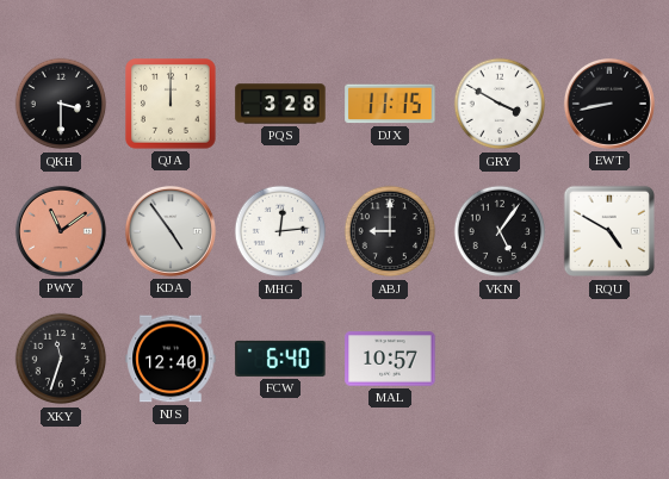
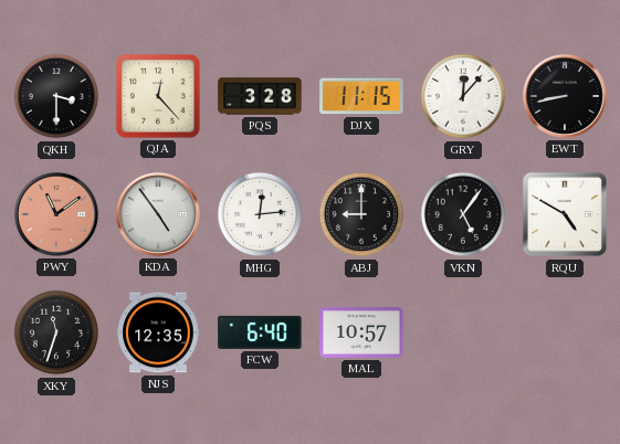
QJA: 12:00 -> 12:23
GRY: 3:50 -> 12:07
NJS: 12:40 -> 12:35
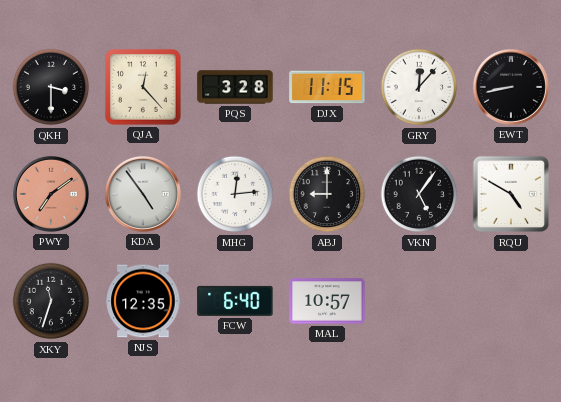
PWY: 11:09 -> 7:09
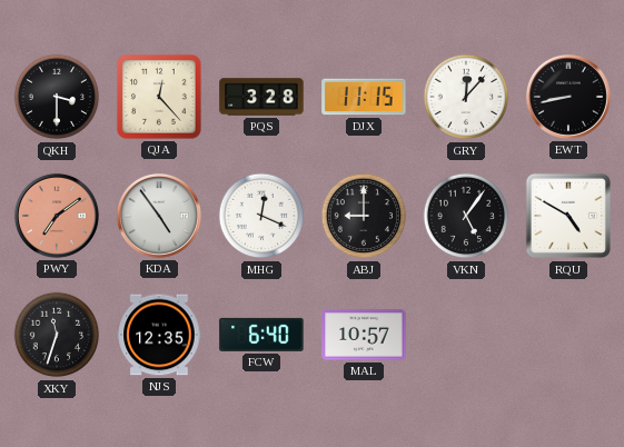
MHG: 12:14 -> 12:19
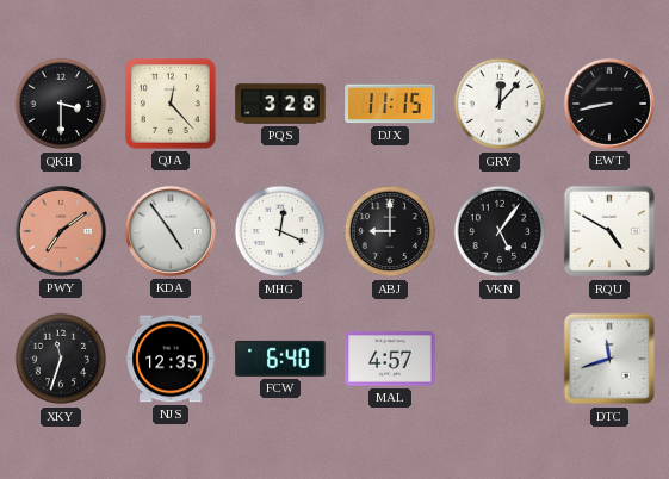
MAL: 10:57 -> 4:57
DTC: none -> 11:42
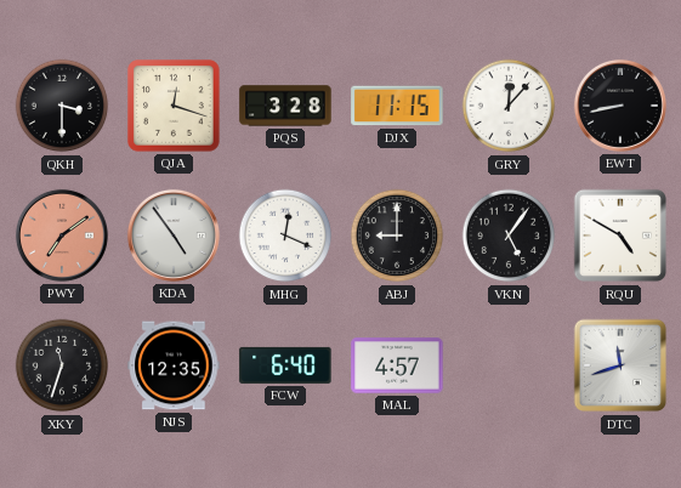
QJA: 12:23 -> 12:18
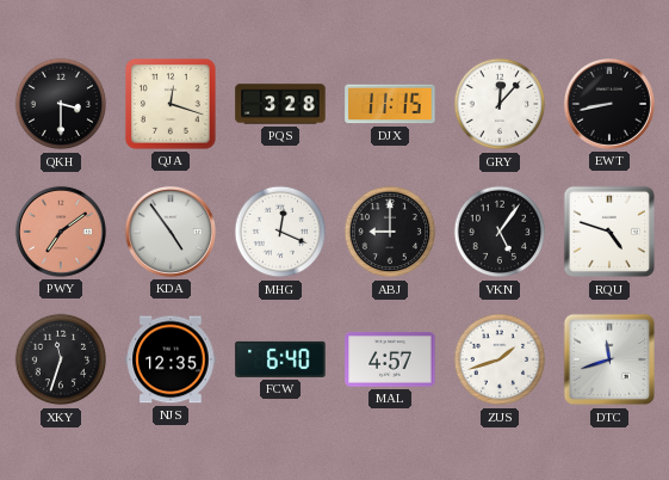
RQU: 4:50 -> 4:48
ZUS: none -> 1:42
